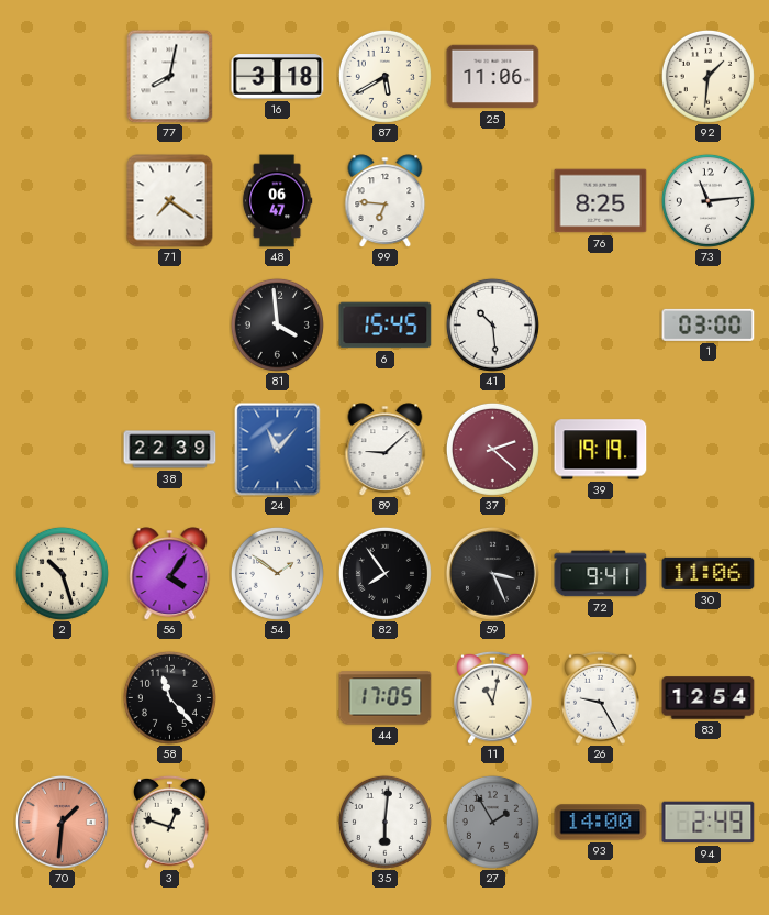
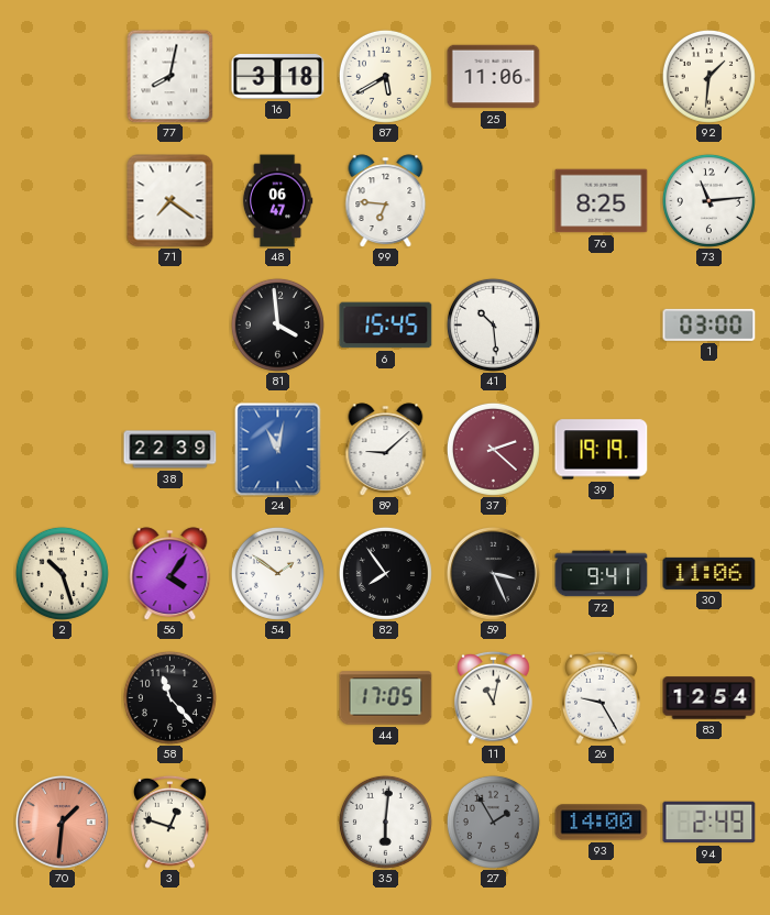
24: 11:07 -> 11:02
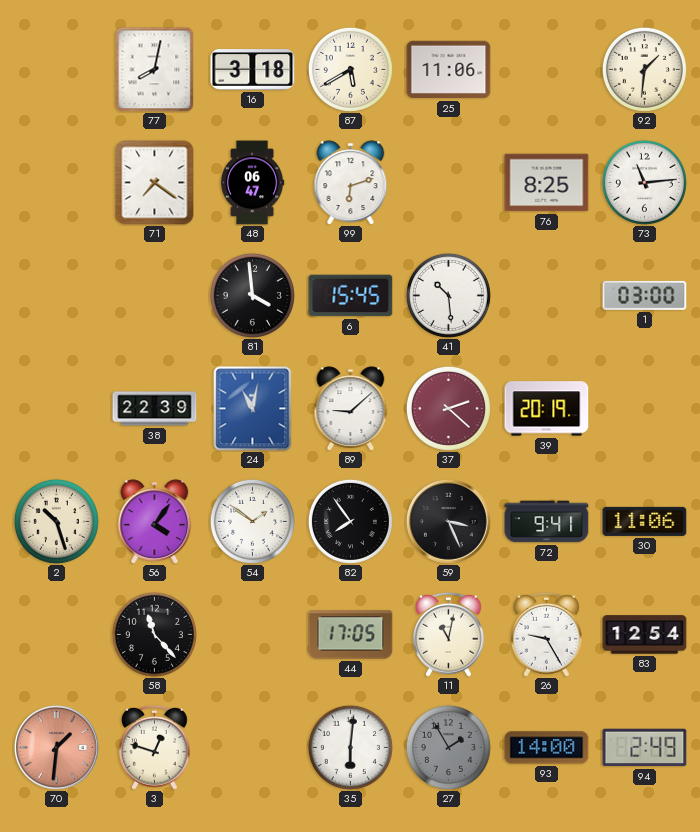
99: 6:46 -> 6:12
39: 19:19 -> 20:19
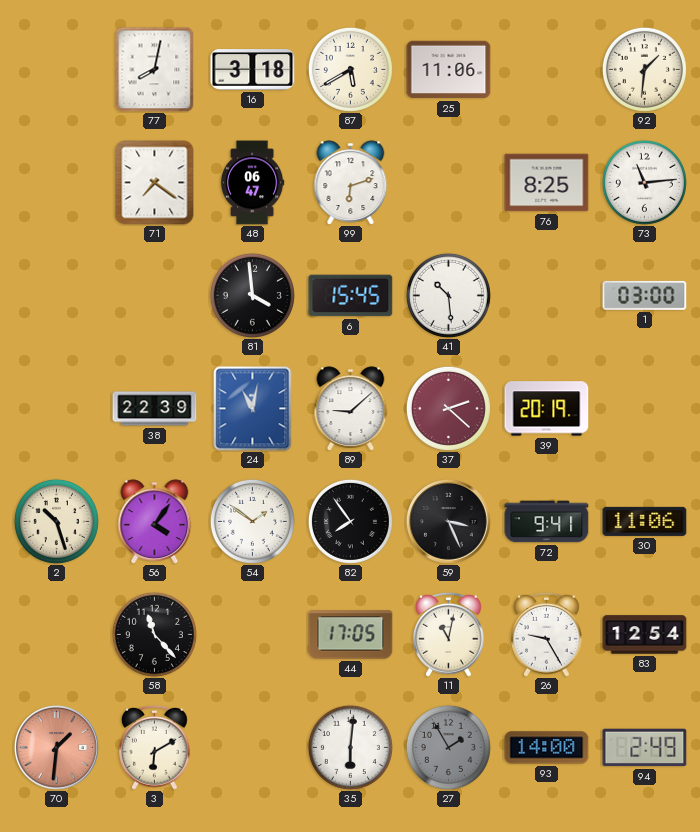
3: 12:48 -> 6:10
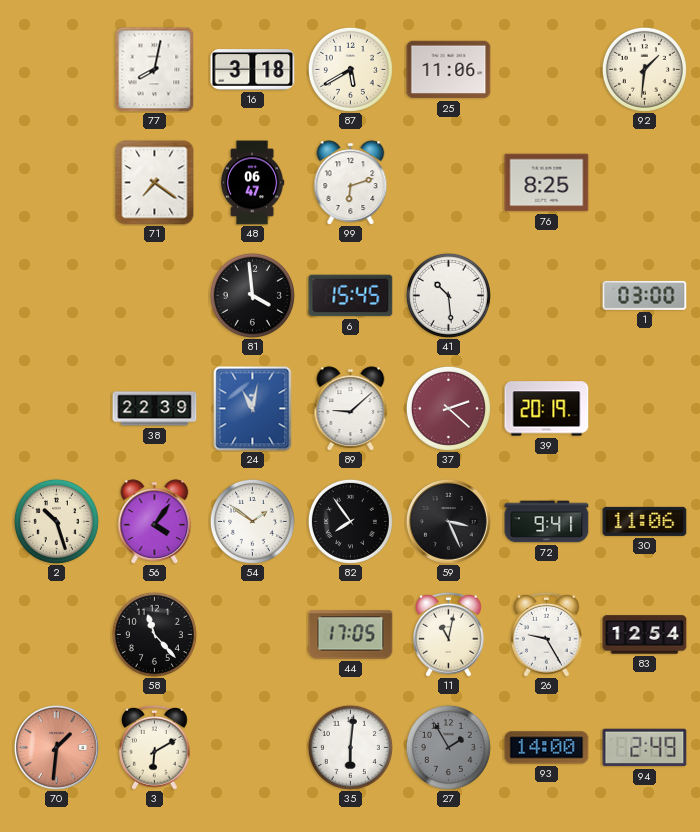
73: 11:14 -> none
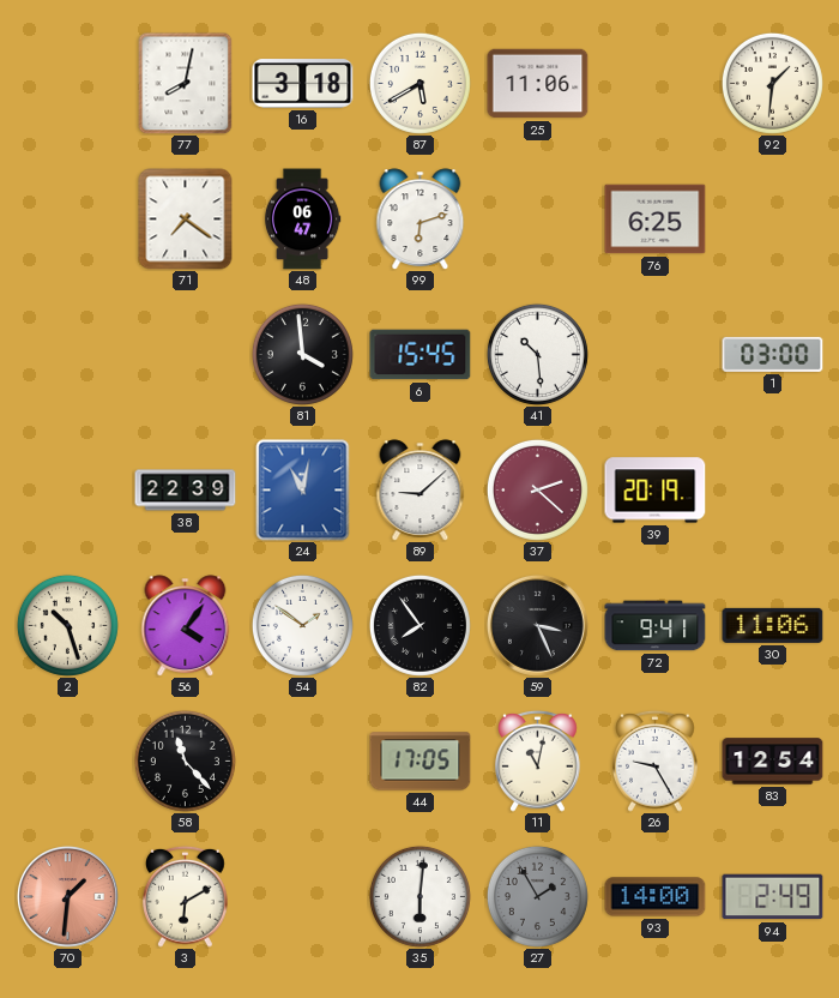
76: 8:25 -> 6:25
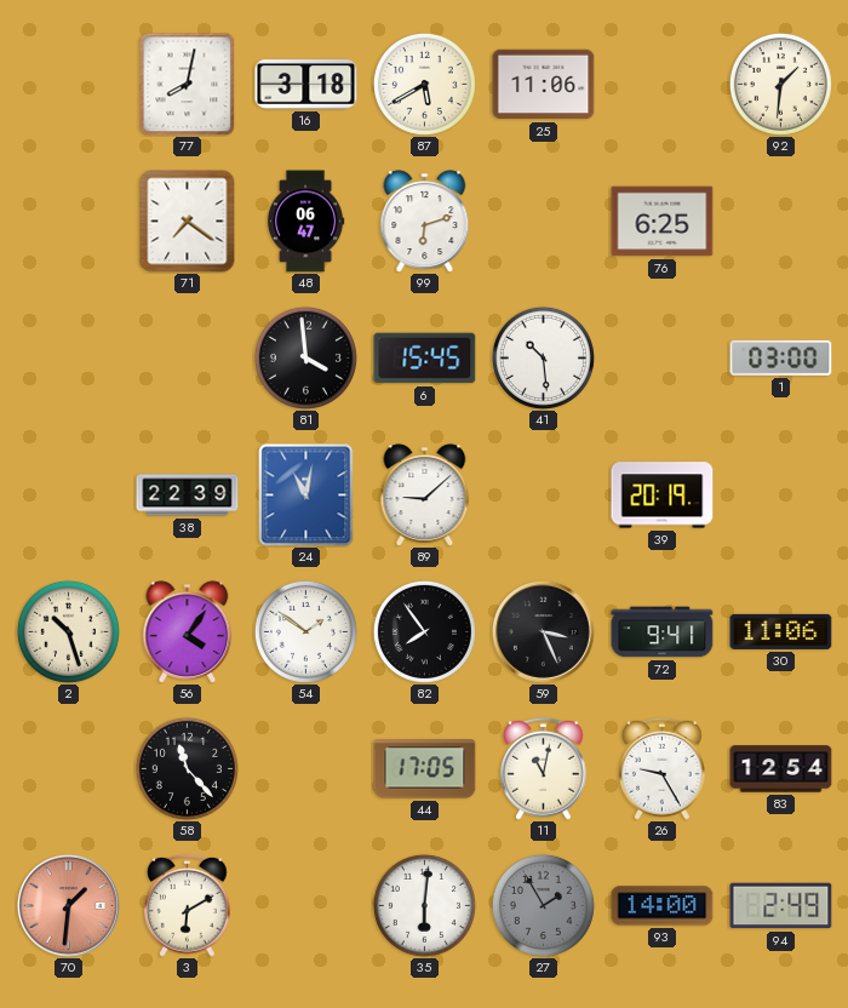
37: 2:22 -> none
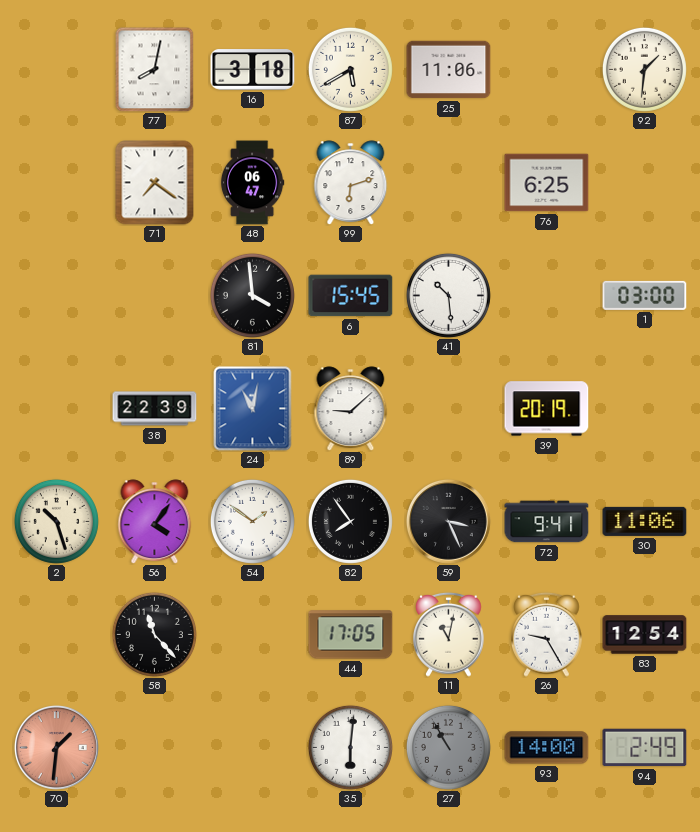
3: 6:10 -> none
27: 1:55 -> 10:55
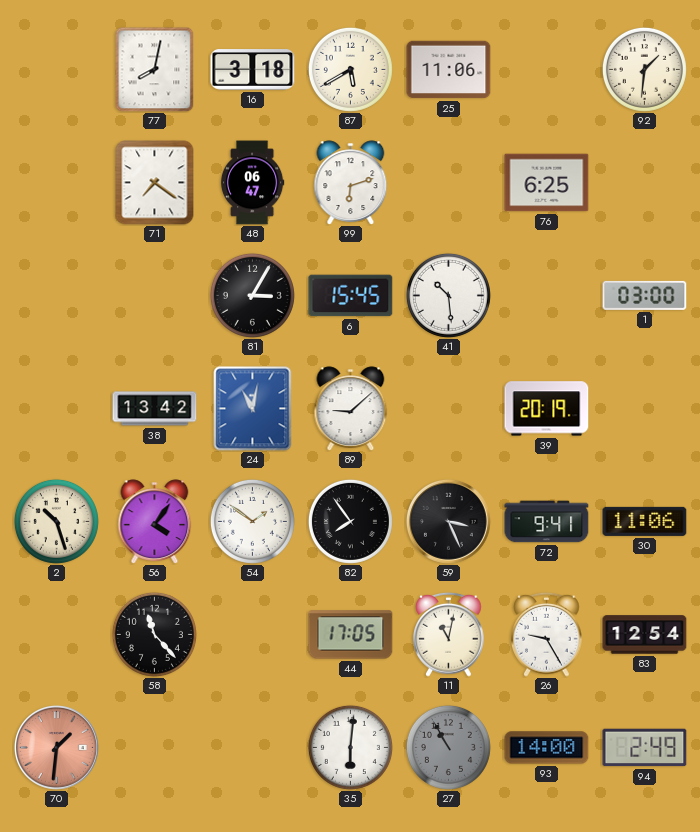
81: 3:59 -> 3:05
38: 22:39 -> 13:42
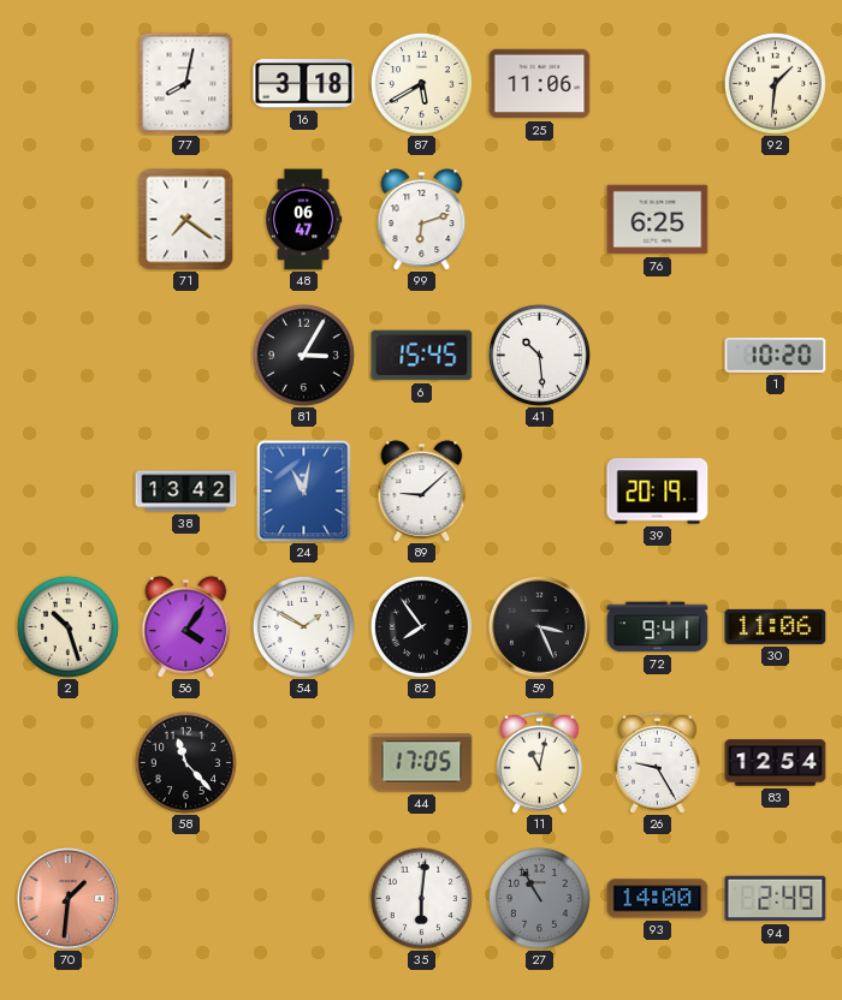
1: 03:00 -> 10:20
54: 1:51 -> 1:50
